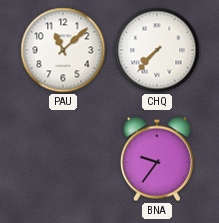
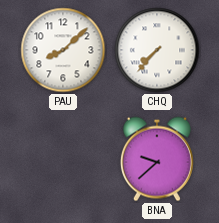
PAU: 11:08 -> 8:08
BNA: 9:36 -> 9:38
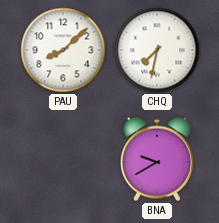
CHQ: 7:37 -> 7:32
BNA: 9:38 -> 9:40
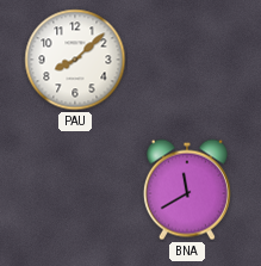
CHQ: 7:32 -> none
BNA: 9:40 -> 11:40
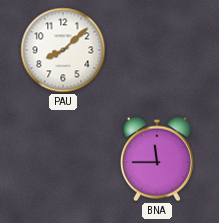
BNA: 11:40 -> 11:45
